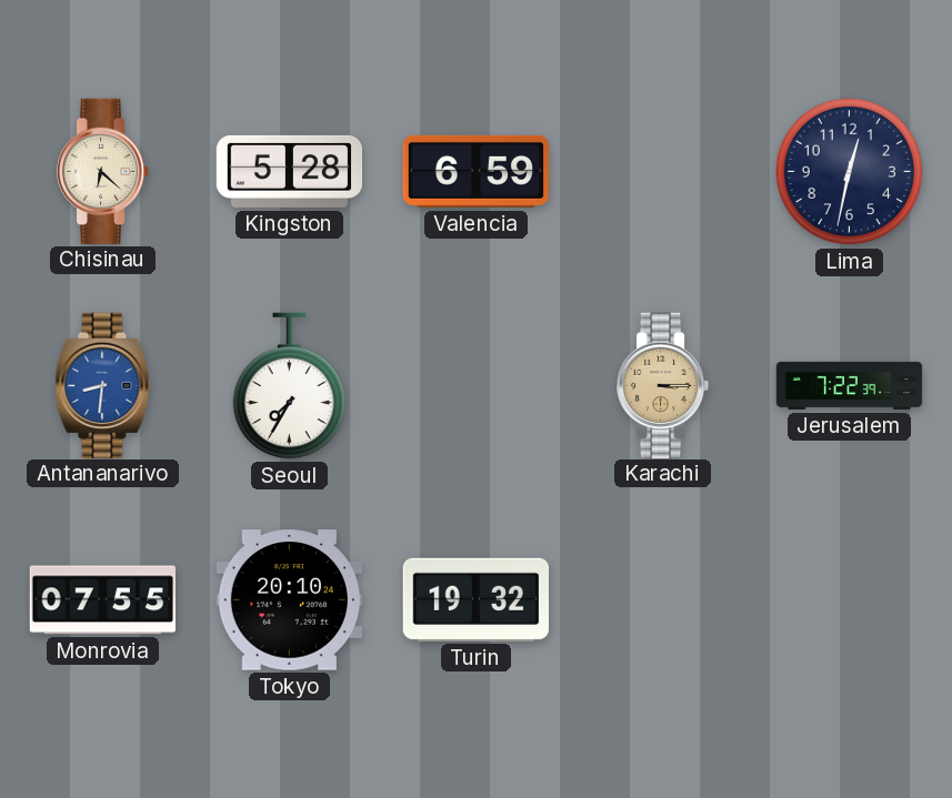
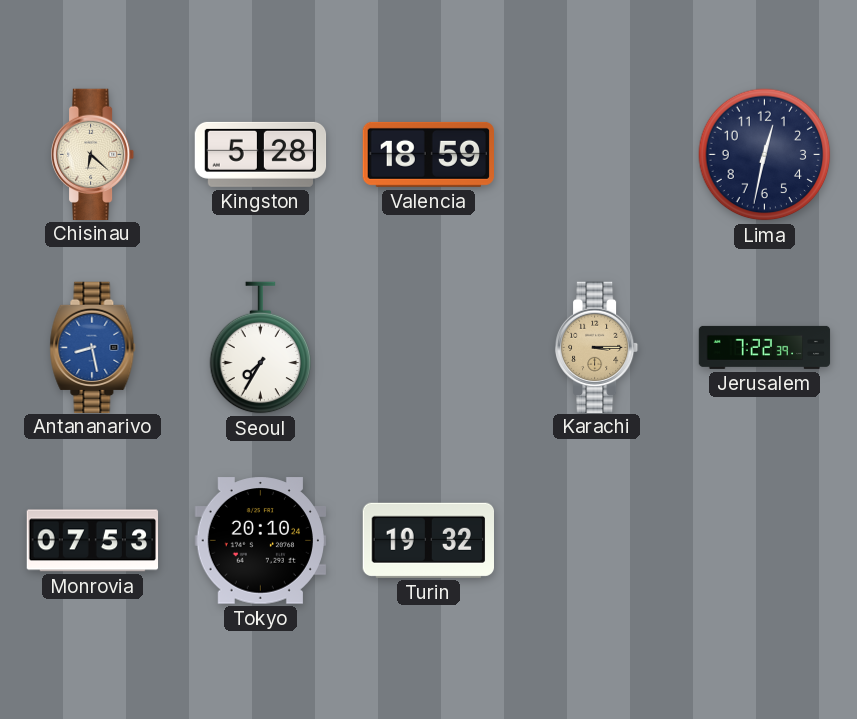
Valencia: 6:59 -> 18:59
Antananarivo: 8:31 -> 8:28
Monrovia: 07:55 -> 07:53
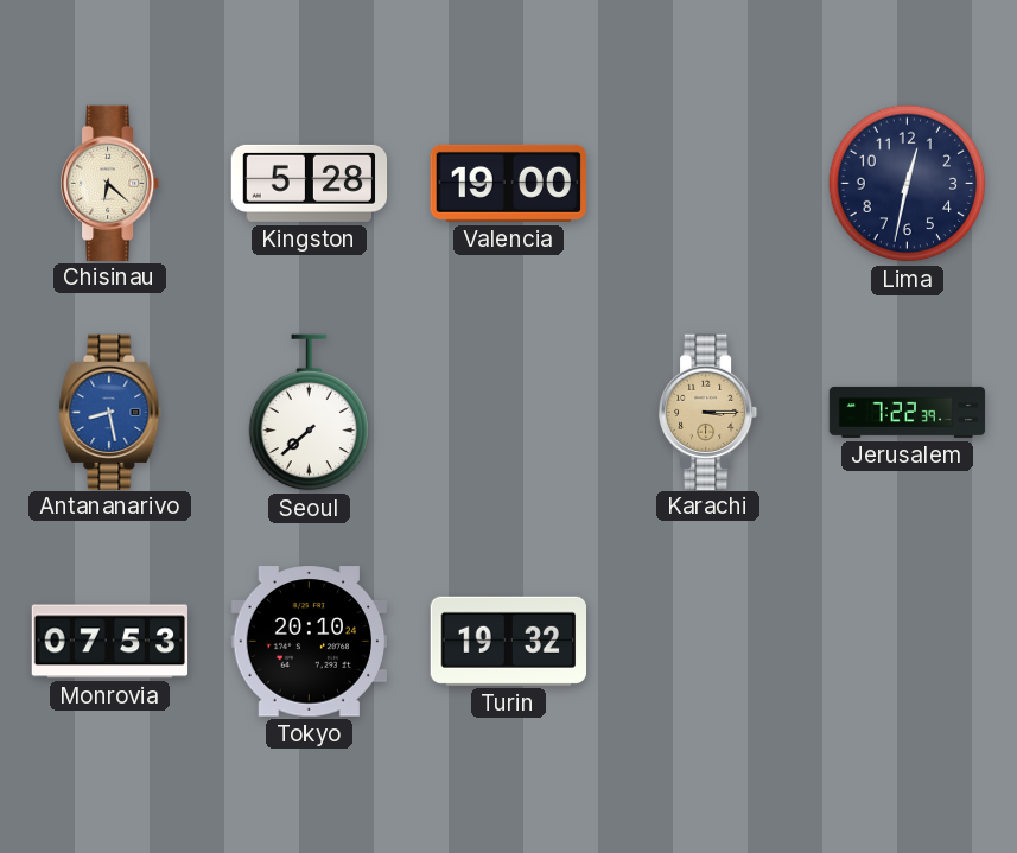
Valencia: 18:59 -> 19:00
Seoul: 7:35 -> 7:38
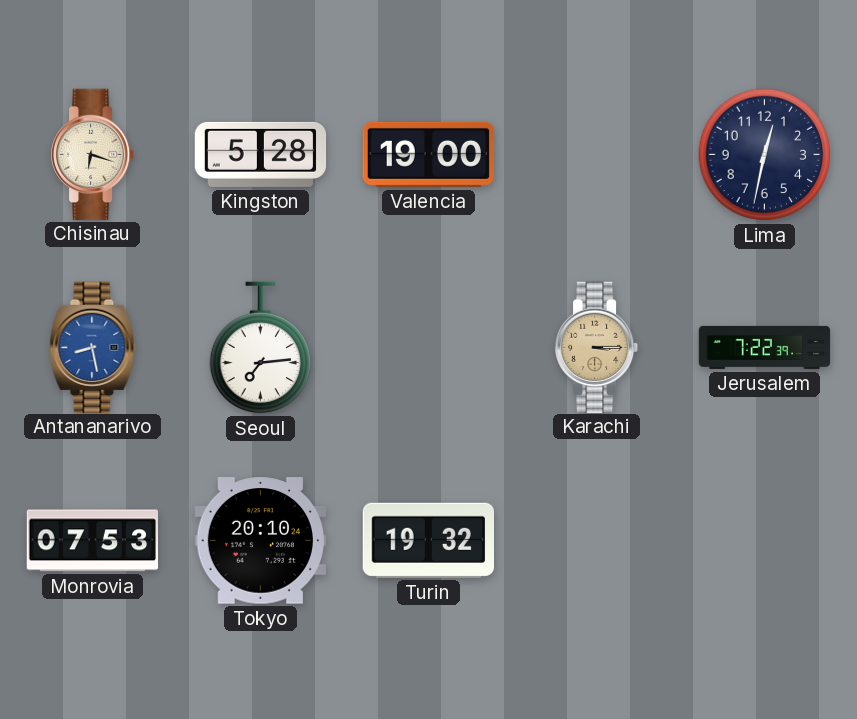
Chisinau: 6:22 -> 6:18
Seoul: 7:38 -> 7:14
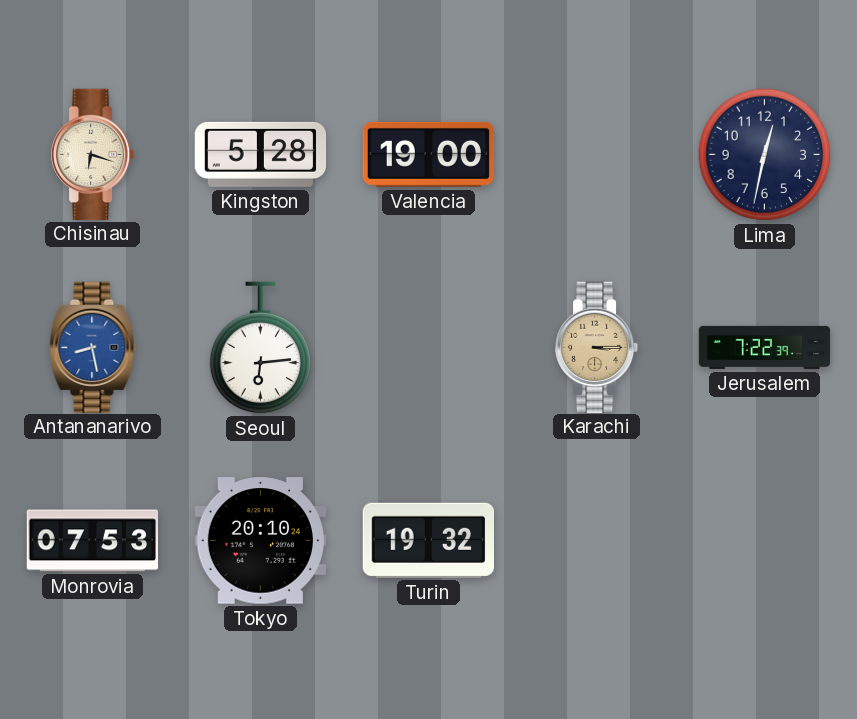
Seoul: 7:14 -> 6:14
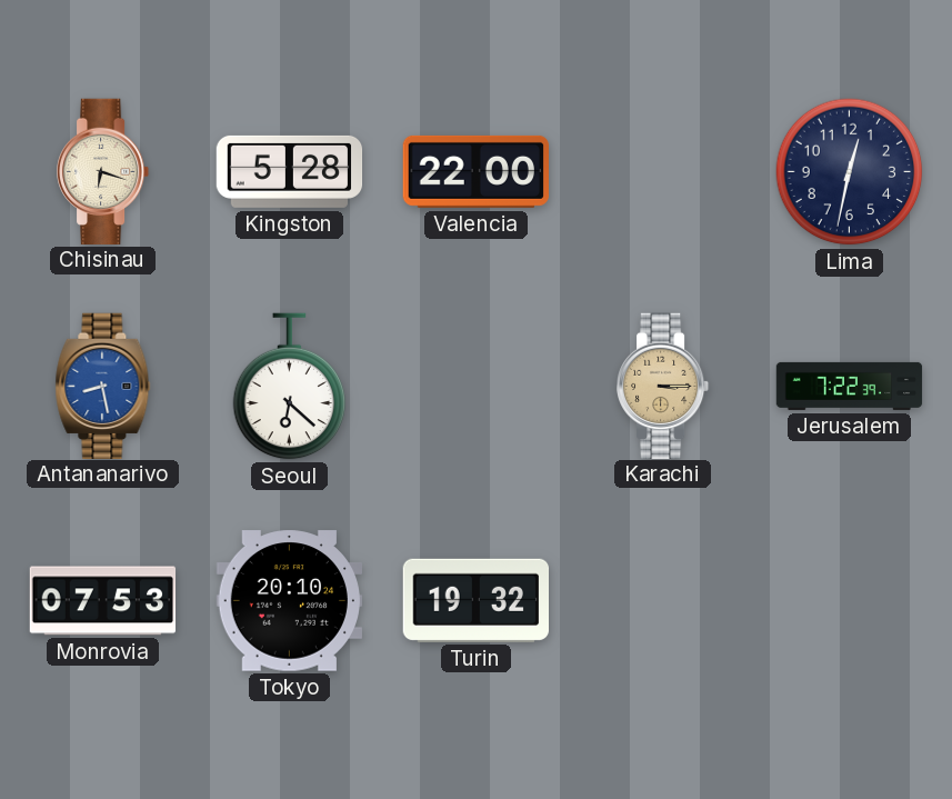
Valencia: 19:00 -> 22:00
Seoul: 6:14 -> 6:22
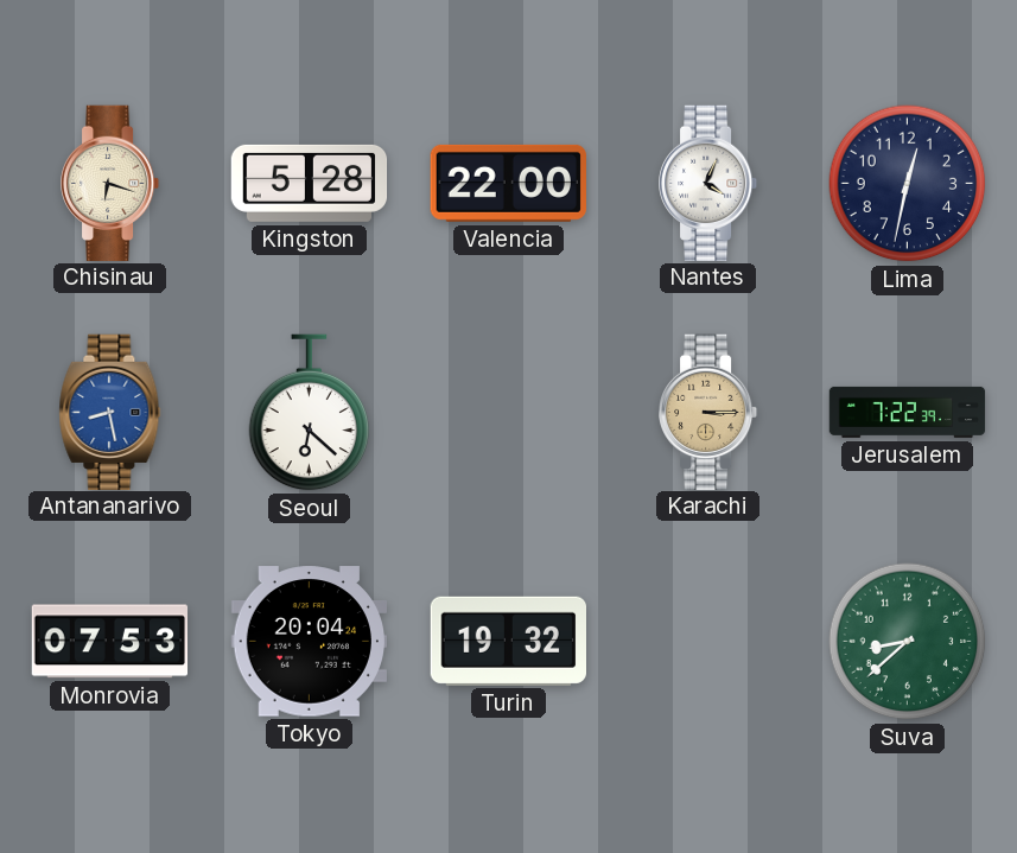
Nantes: none -> 4:04
Tokyo: 20:10 -> 20:04
Suva: none -> 8:38
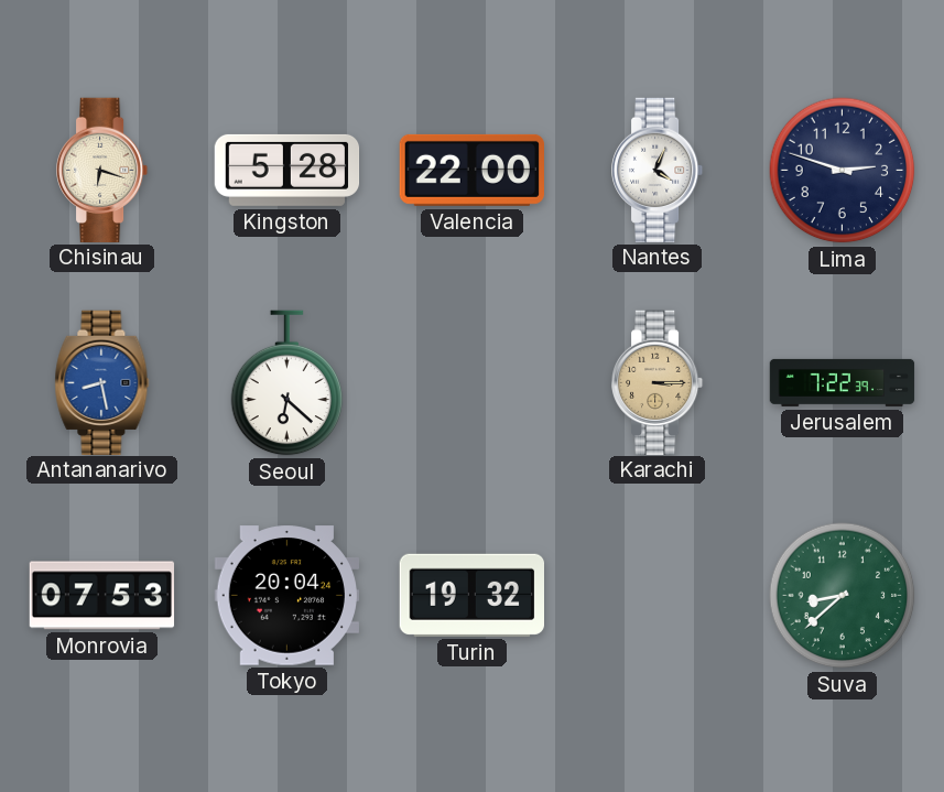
Lima: 12:32 -> 2:48
